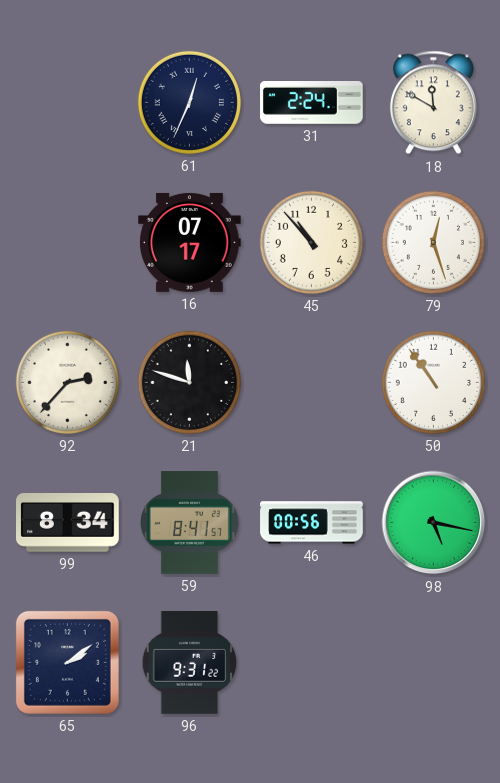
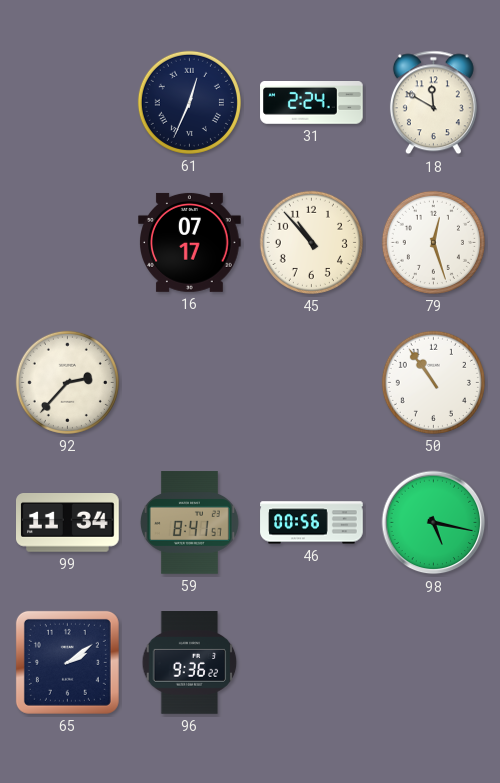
21: 11:48 -> none
99: 8:34 -> 11:34
96: 9:31 -> 9:36
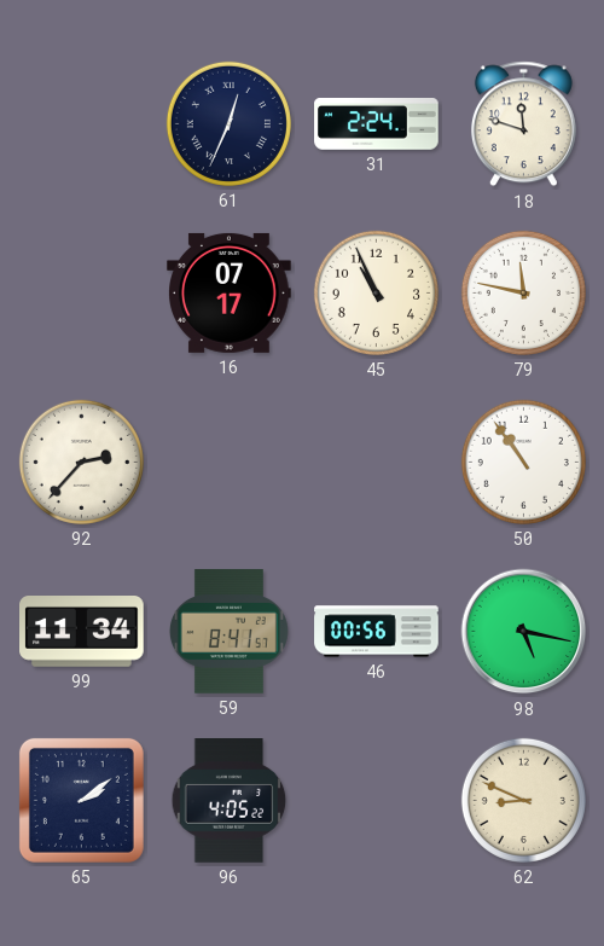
18: 11:50 -> 11:48
45: 10:53 -> 10:56
79: 12:27 -> 11:47
96: 9:36 -> 4:05
62: none -> 8:49
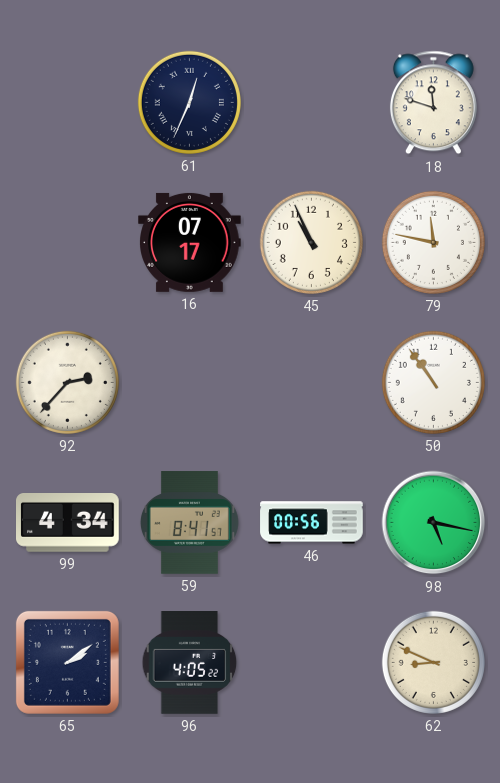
31: 2:24 -> none
99: 11:34 -> 4:34
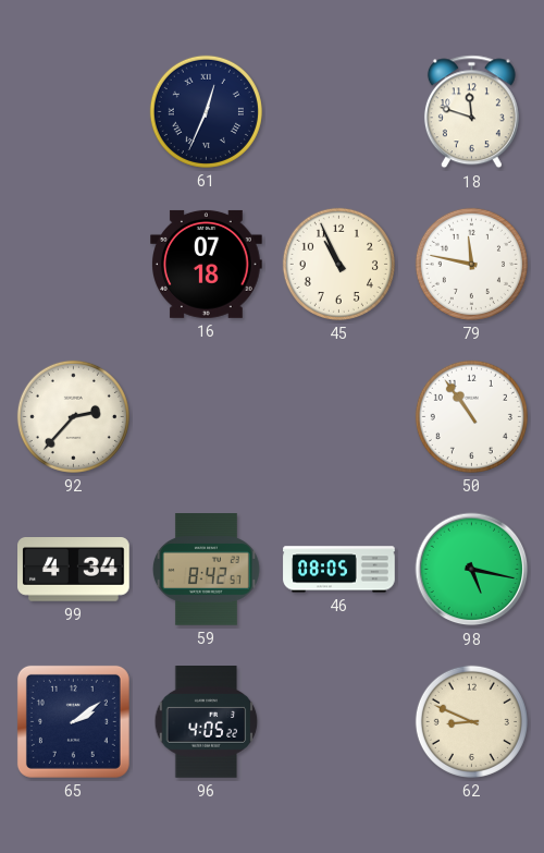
16: 07:17 -> 07:18
59: 8:41 -> 8:42
46: 00:56 -> 08:05
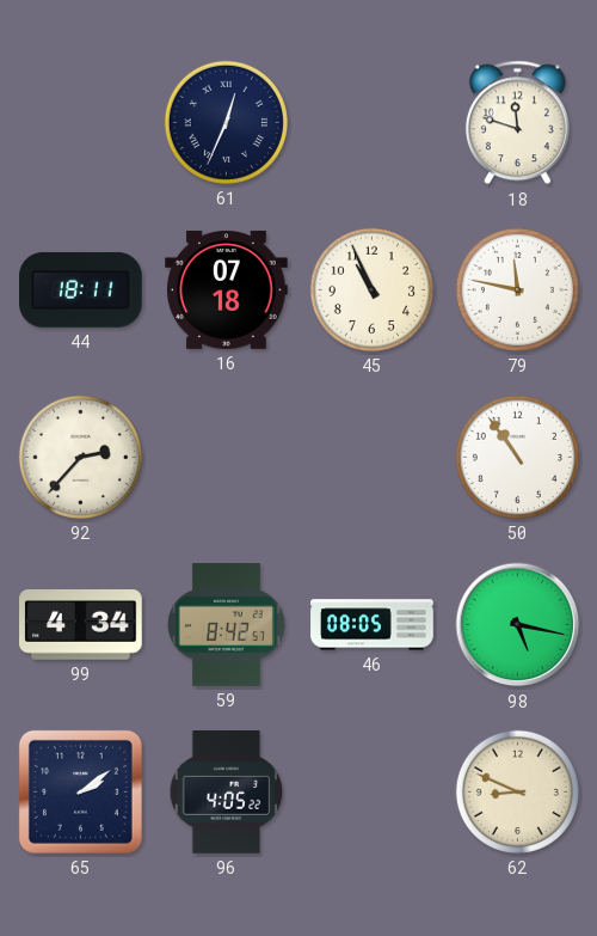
44: none -> 18:11
